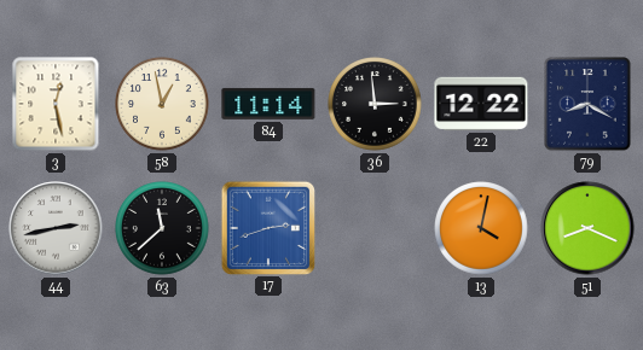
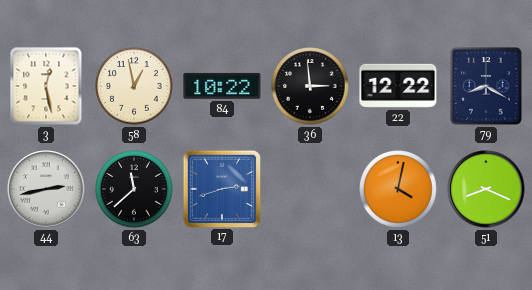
84: 11:14 -> 10:22
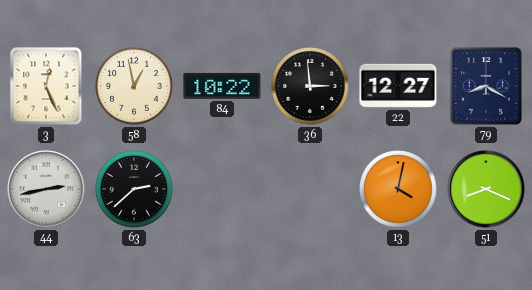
3: 12:28 -> 12:26
22: 12:22 -> 12:27
63: 11:38 -> 2:38
17: 2:42 -> none
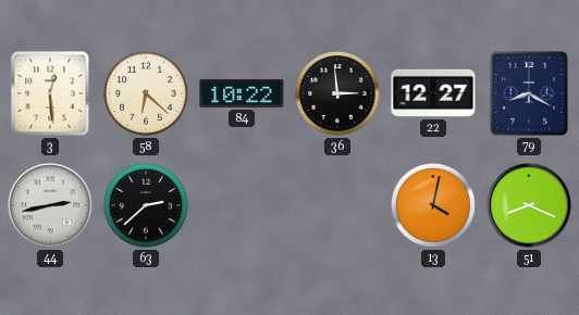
3: 12:26 -> 12:29
58: 12:58 -> 6:22
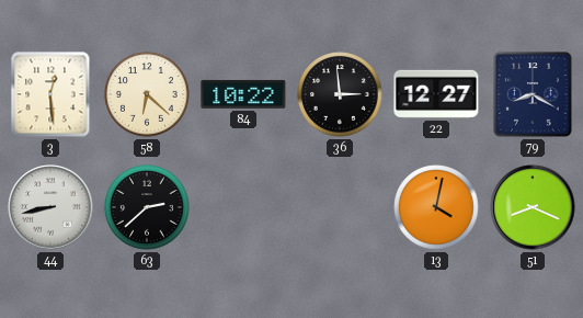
44: 2:43 -> 8:43
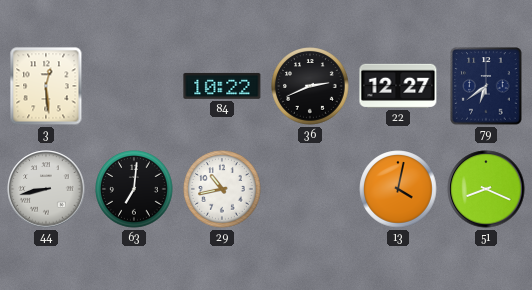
58: 6:22 -> none
36: 2:59 -> 2:41
79: 8:20 -> 6:39
63: 2:38 -> 7:01
29: none -> 10:43
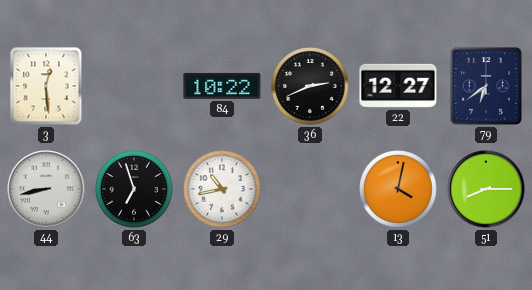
63: 7:01 -> 6:57
51: 8:19 -> 8:15
